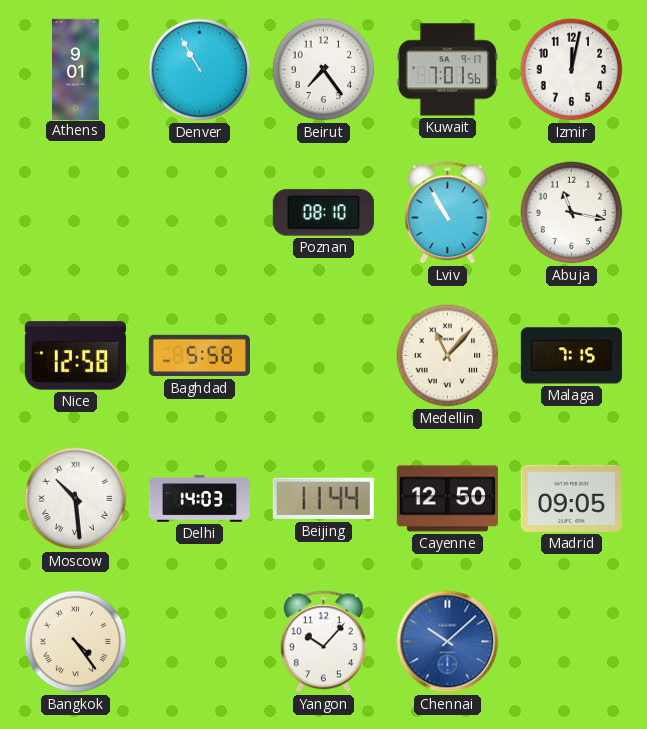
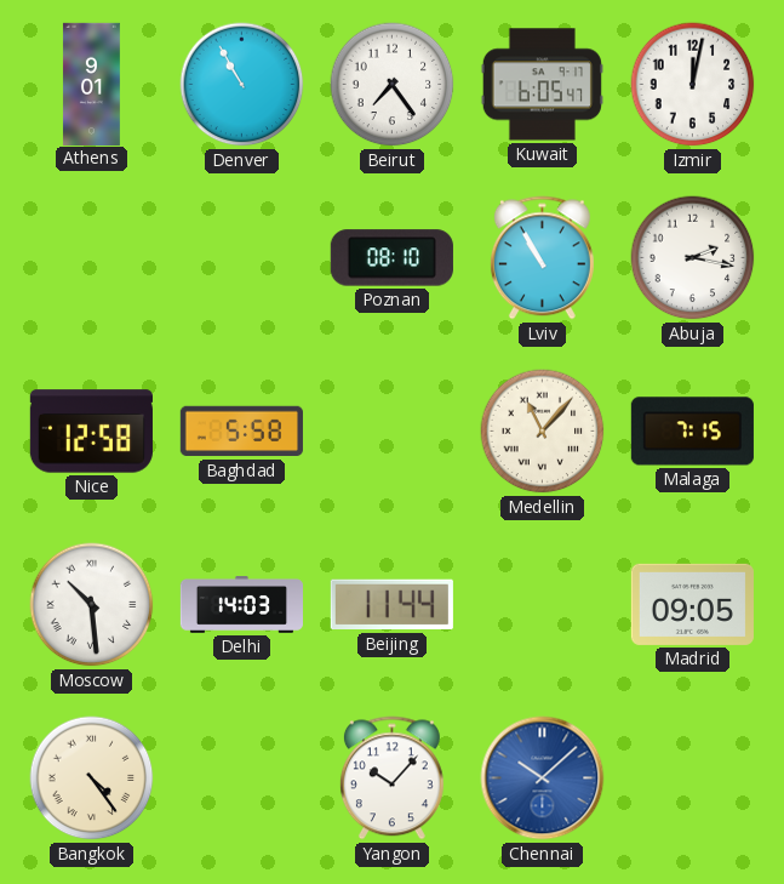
Kuwait: 7:01 -> 6:05
Abuja: 11:17 -> 2:17
Cayenne: 12:50 -> none
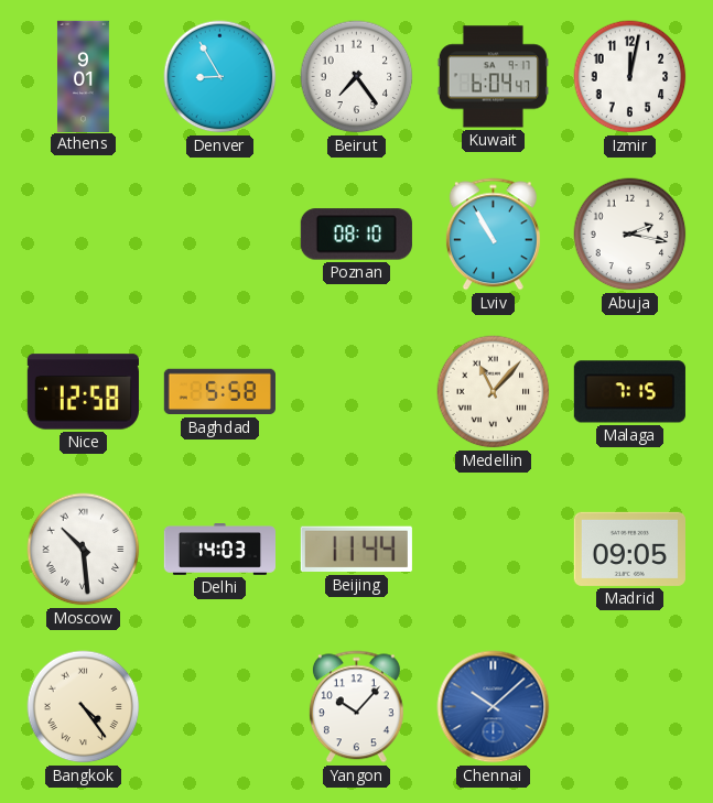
Denver: 10:55 -> 8:55
Kuwait: 6:05 -> 6:04
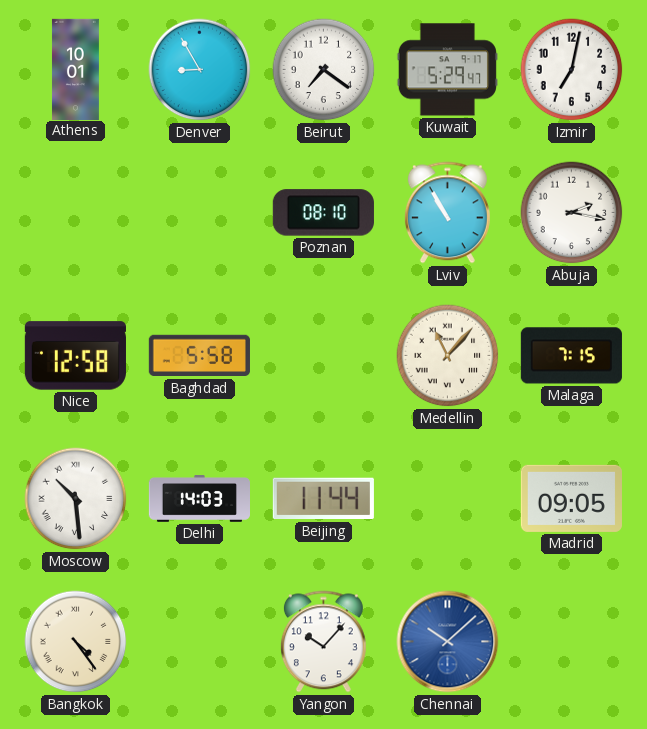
Athens: 9:01 -> 10:01
Beirut: 7:24 -> 7:21
Kuwait: 6:04 -> 5:29
Izmir: 12:02 -> 7:02
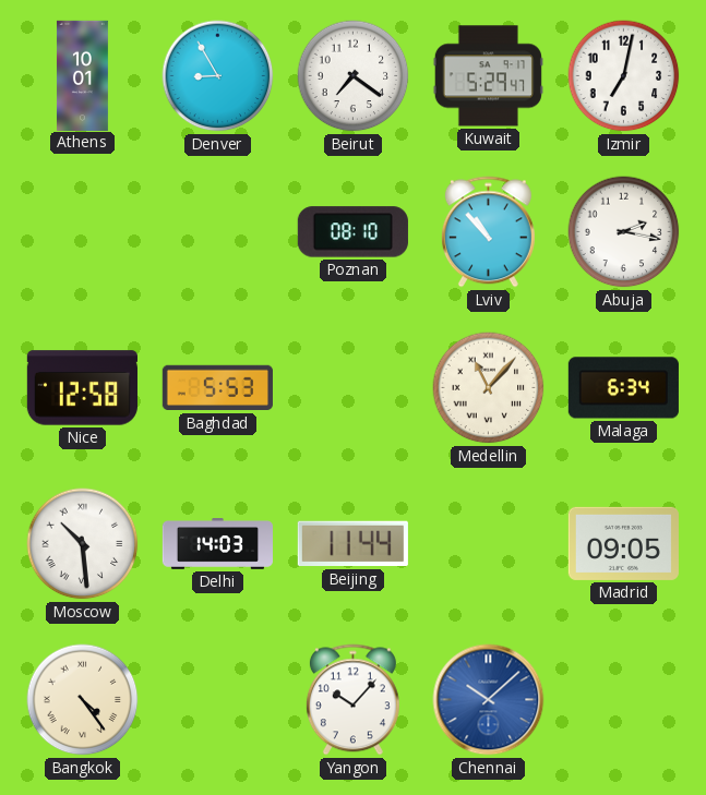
Lviv: 10:55 -> 10:53
Baghdad: 5:58 -> 5:53
Malaga: 7:15 -> 6:34
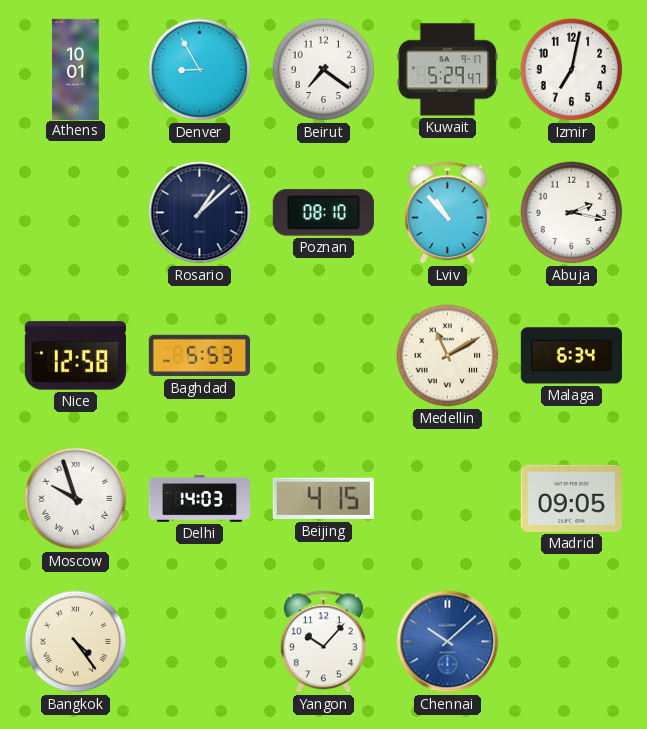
Rosario: none -> 1:08
Medellin: 11:07 -> 11:10
Moscow: 10:29 -> 9:57
Beijing: 11:44 -> 4:15
